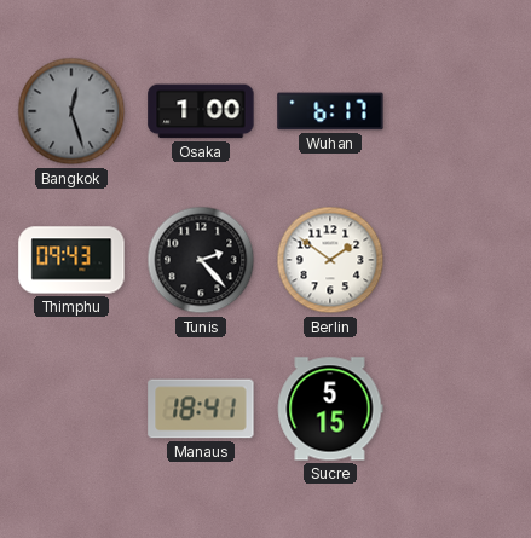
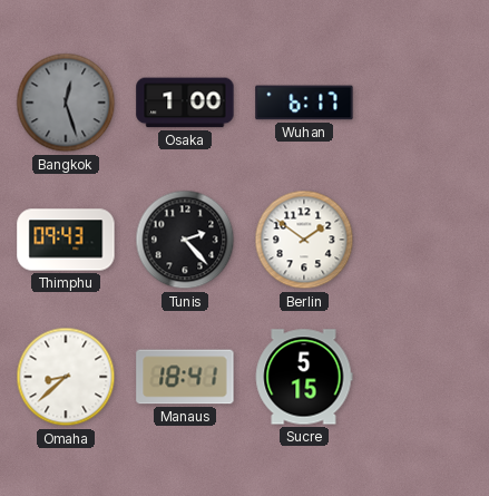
Omaha: none -> 8:38
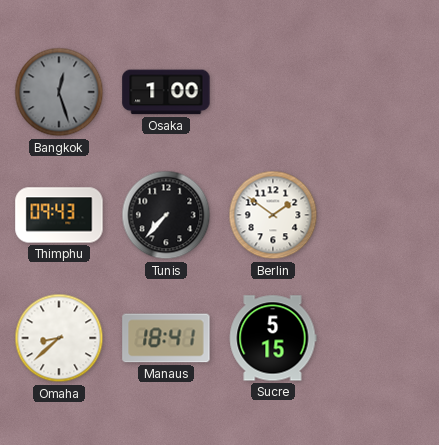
Wuhan: 6:17 -> none
Tunis: 2:23 -> 7:37
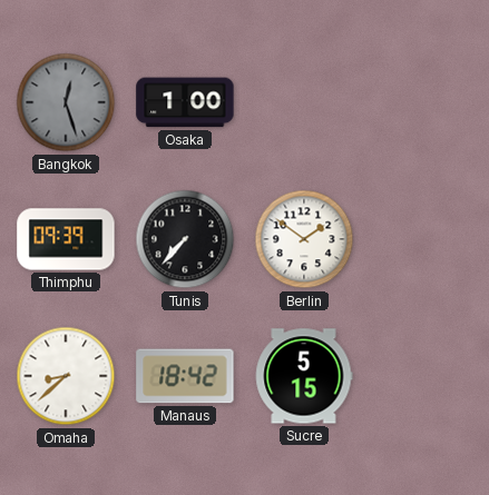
Thimphu: 09:43 -> 09:39
Manaus: 18:41 -> 18:42
